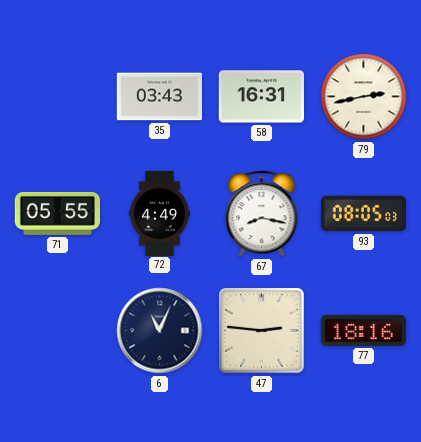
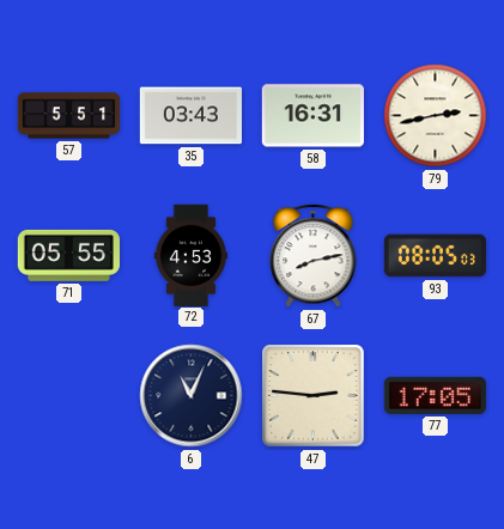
57: none -> 5:51
72: 4:49 -> 4:53
67: 8:17 -> 8:13
77: 18:16 -> 17:05
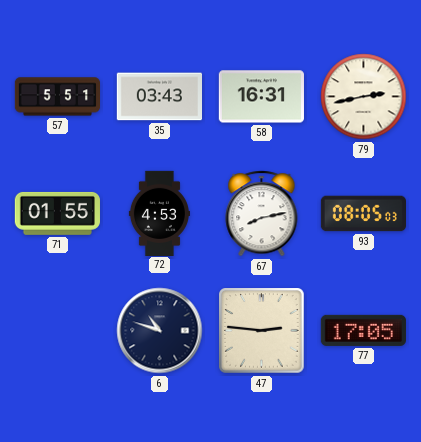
71: 05:55 -> 01:55
6: 11:04 -> 10:48
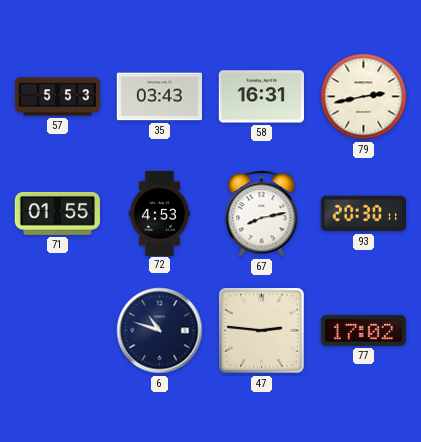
57: 5:51 -> 5:53
93: 08:05 -> 20:30
77: 17:05 -> 17:02
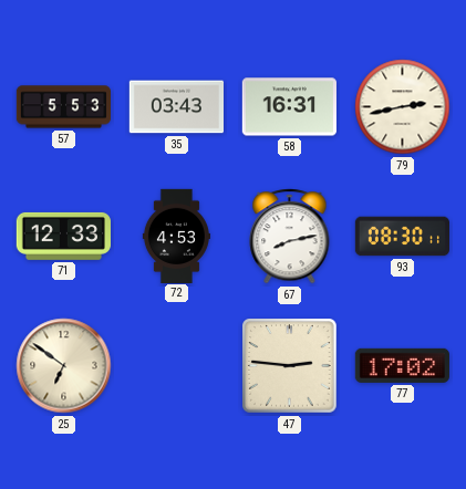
71: 01:55 -> 12:33
93: 20:30 -> 08:30
25: none -> 6:51
6: 10:48 -> none
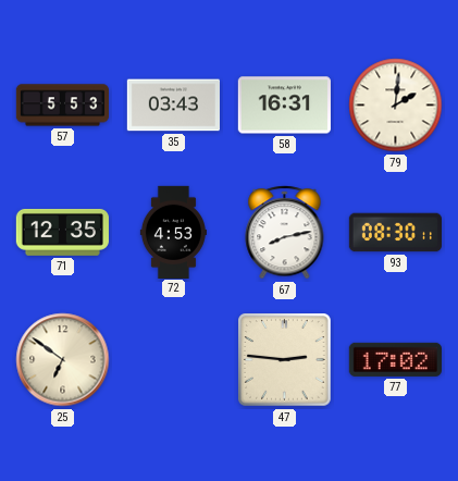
79: 2:43 -> 2:01
71: 12:33 -> 12:35
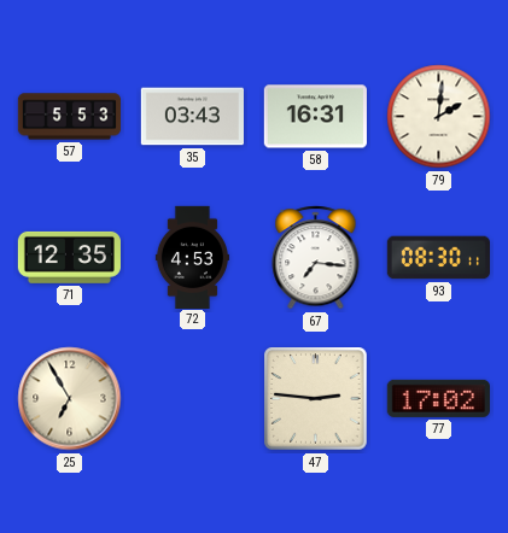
67: 8:13 -> 7:16
25: 6:51 -> 6:55
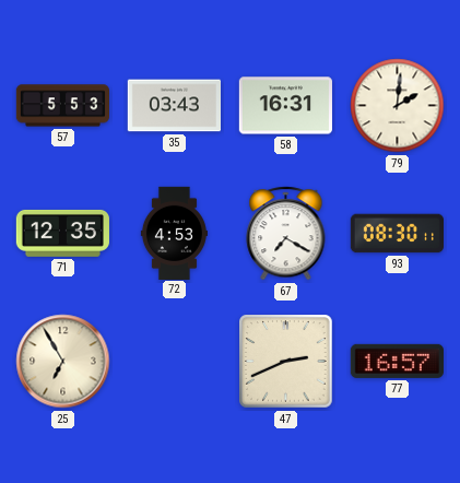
67: 7:16 -> 7:20
47: 2:46 -> 2:41
77: 17:02 -> 16:57
